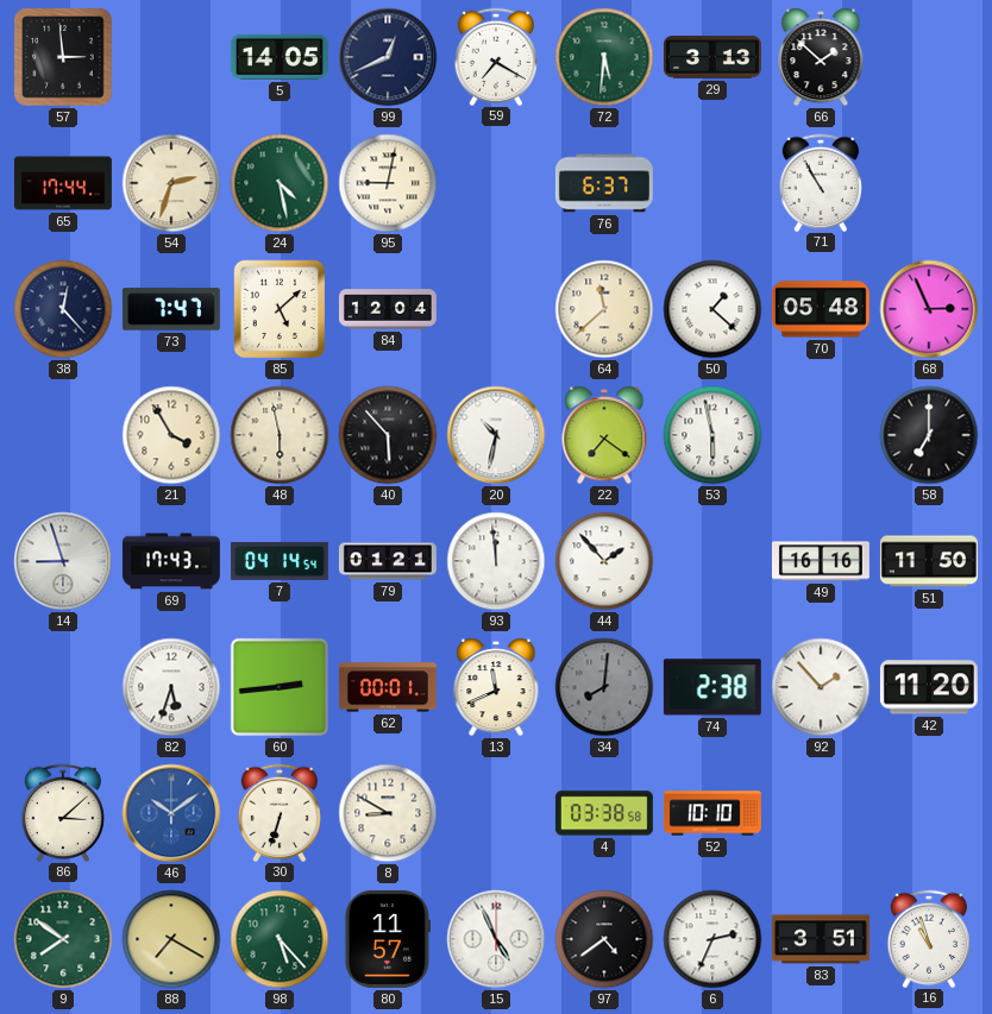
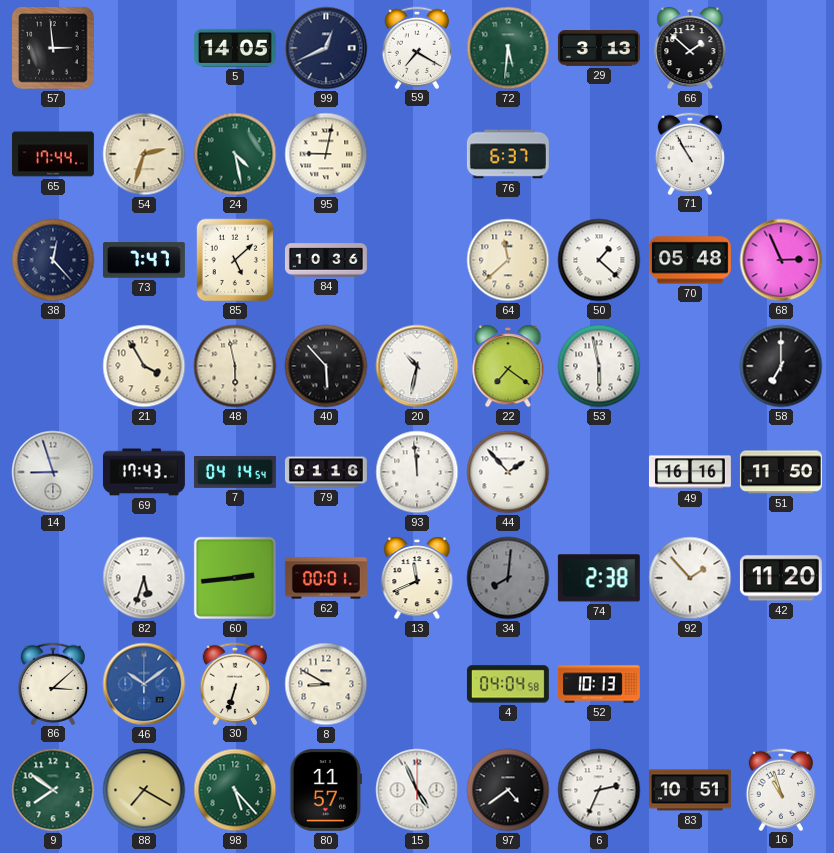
84: 12:04 -> 10:36
79: 01:21 -> 01:16
4: 03:38 -> 04:04
52: 10:10 -> 10:13
83: 3:51 -> 10:51
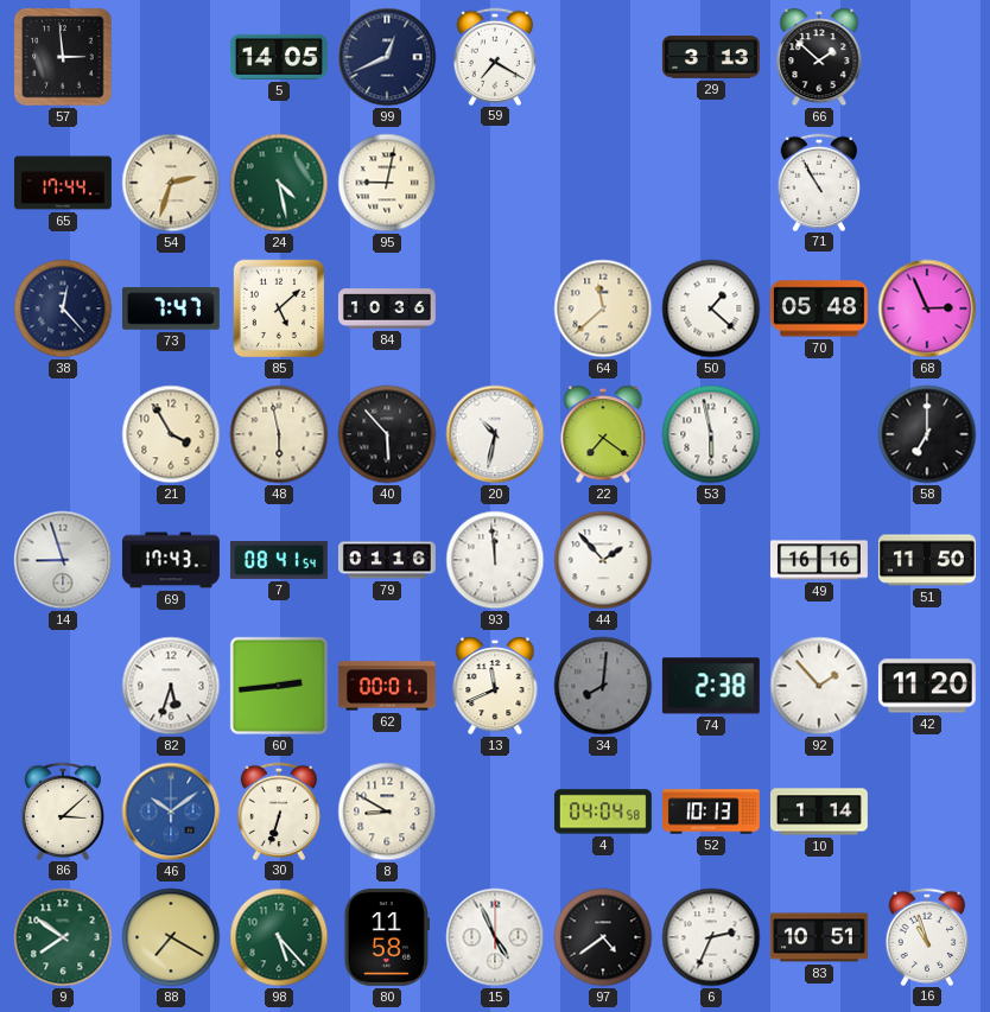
72: 5:31 -> none
76: 6:37 -> none
7: 04:14 -> 08:41
10: none -> 1:14
80: 11:57 -> 11:58
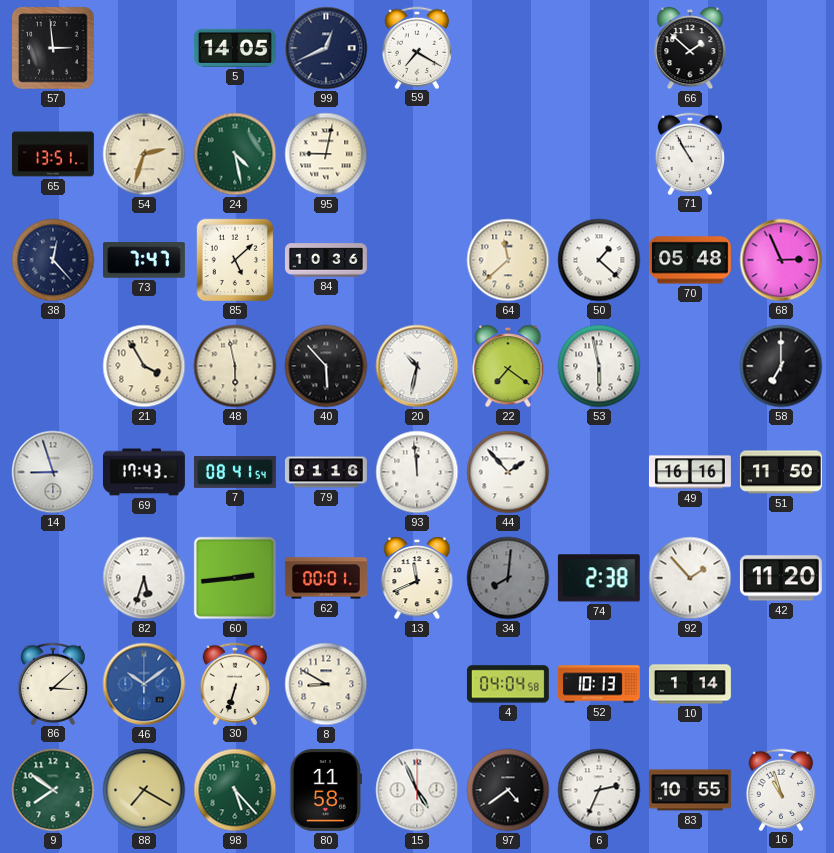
29: 3:13 -> none
65: 17:44 -> 13:51
83: 10:51 -> 10:55
